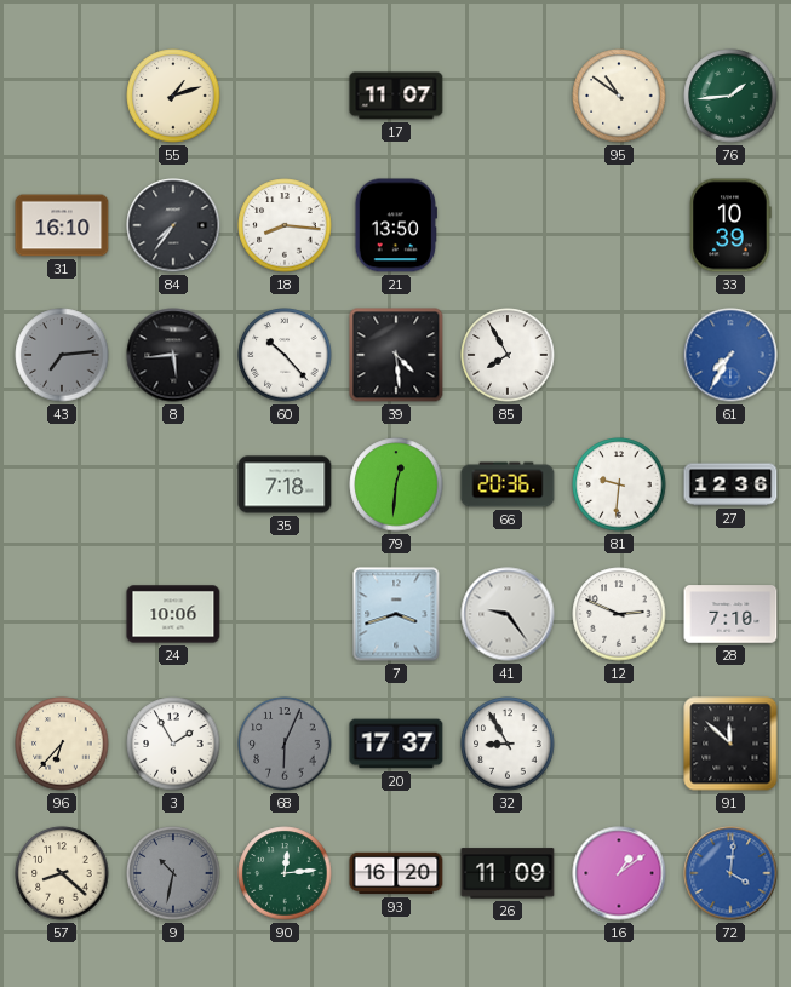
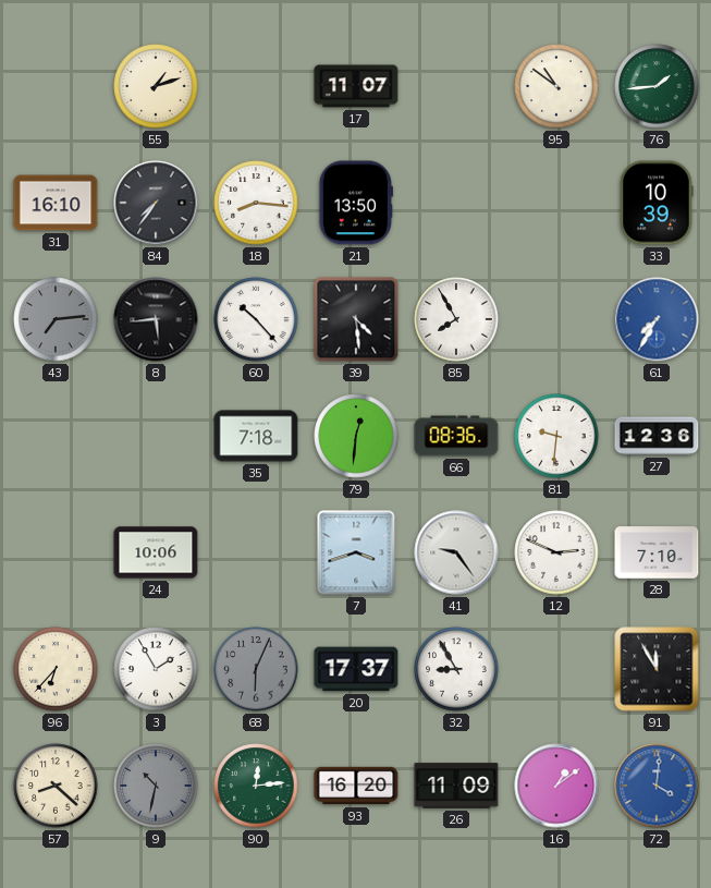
66: 20:36 -> 08:36
91: 11:52 -> 11:55
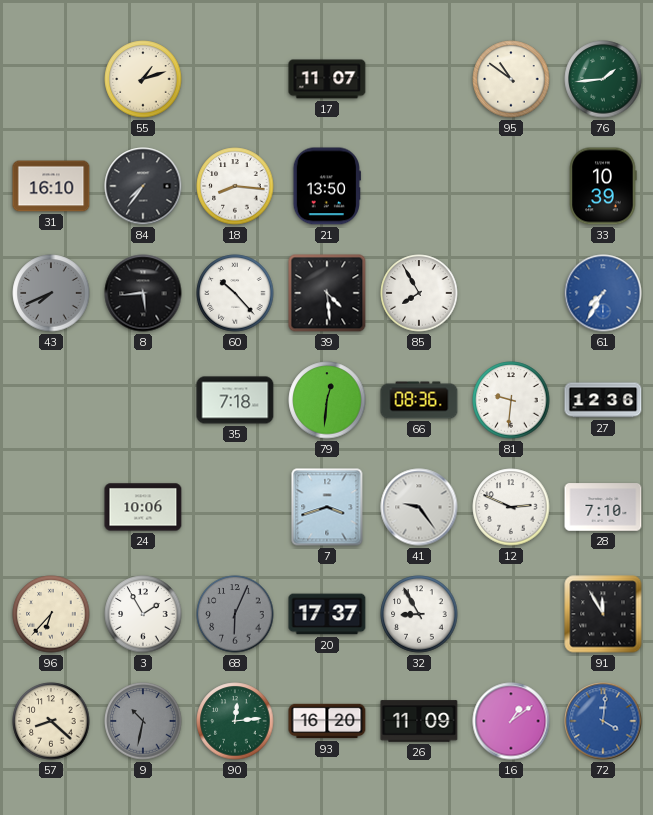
43: 7:14 -> 7:41
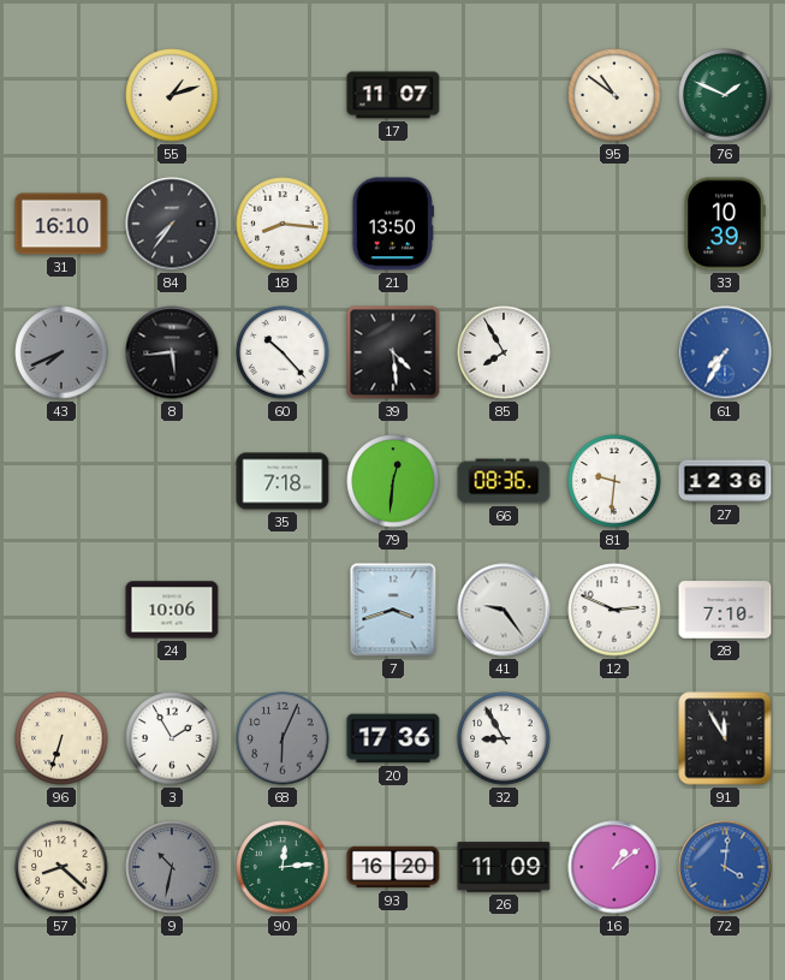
76: 1:44 -> 1:49
96: 6:37 -> 6:33
20: 17:37 -> 17:36
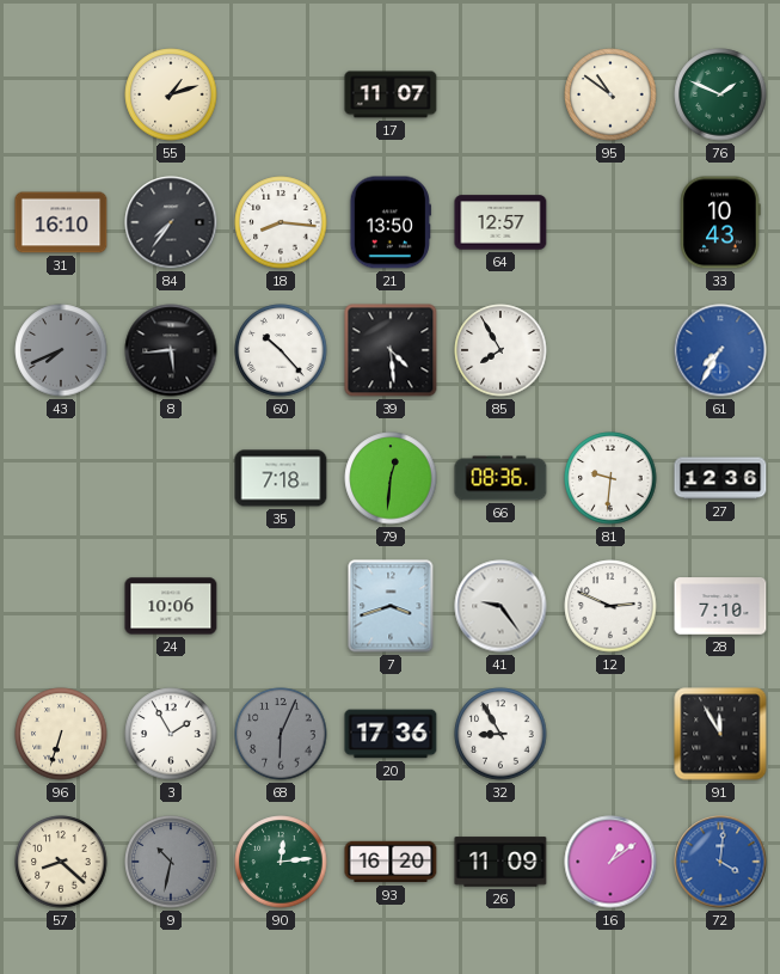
64: none -> 12:57
33: 10:39 -> 10:43
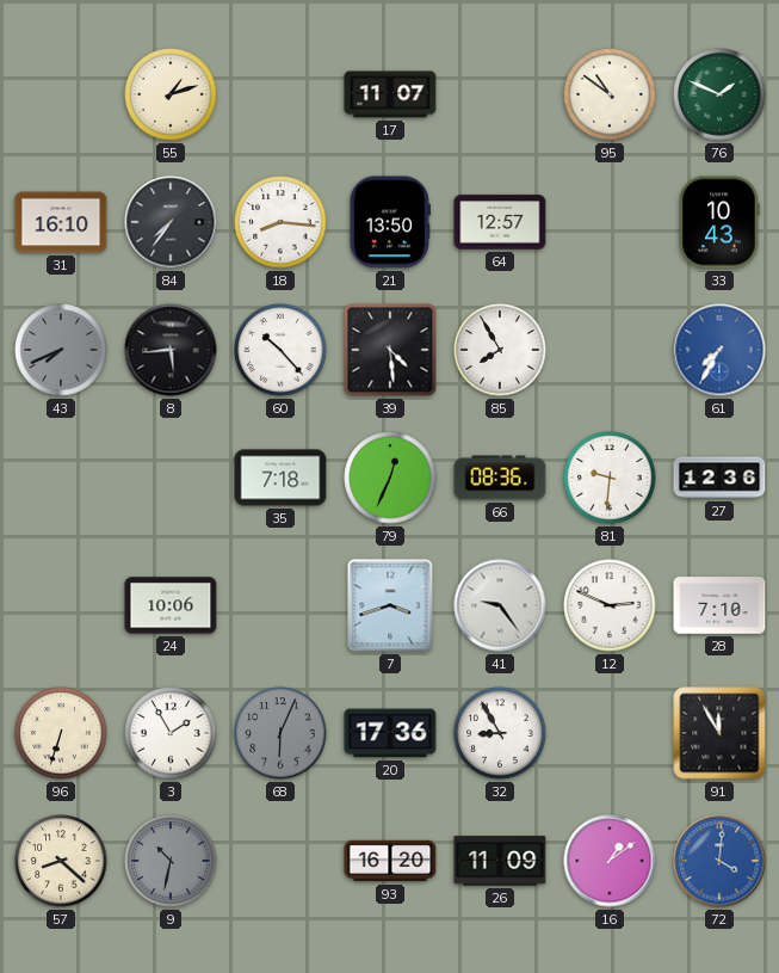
79: 12:31 -> 12:34
90: 12:14 -> none
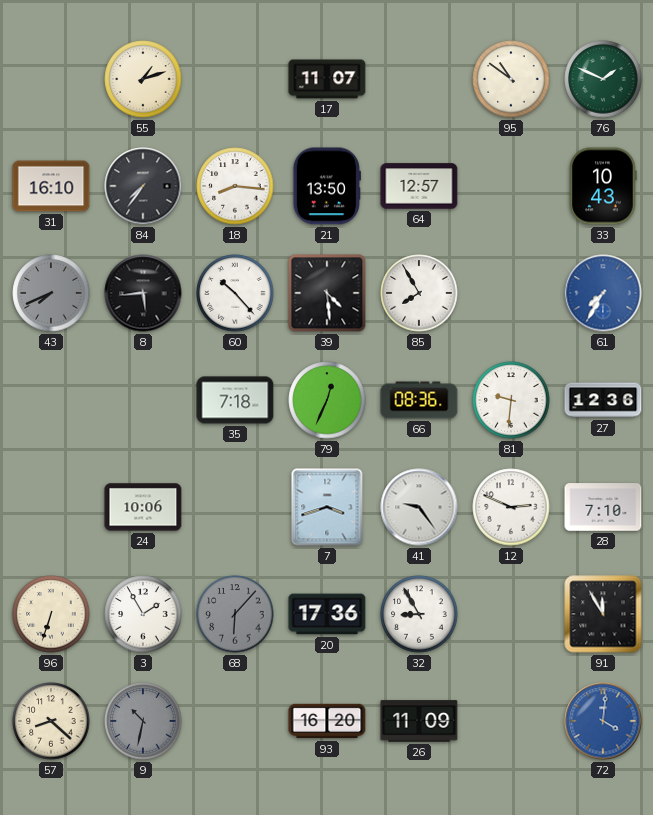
68: 6:04 -> 6:07
16: 1:09 -> none
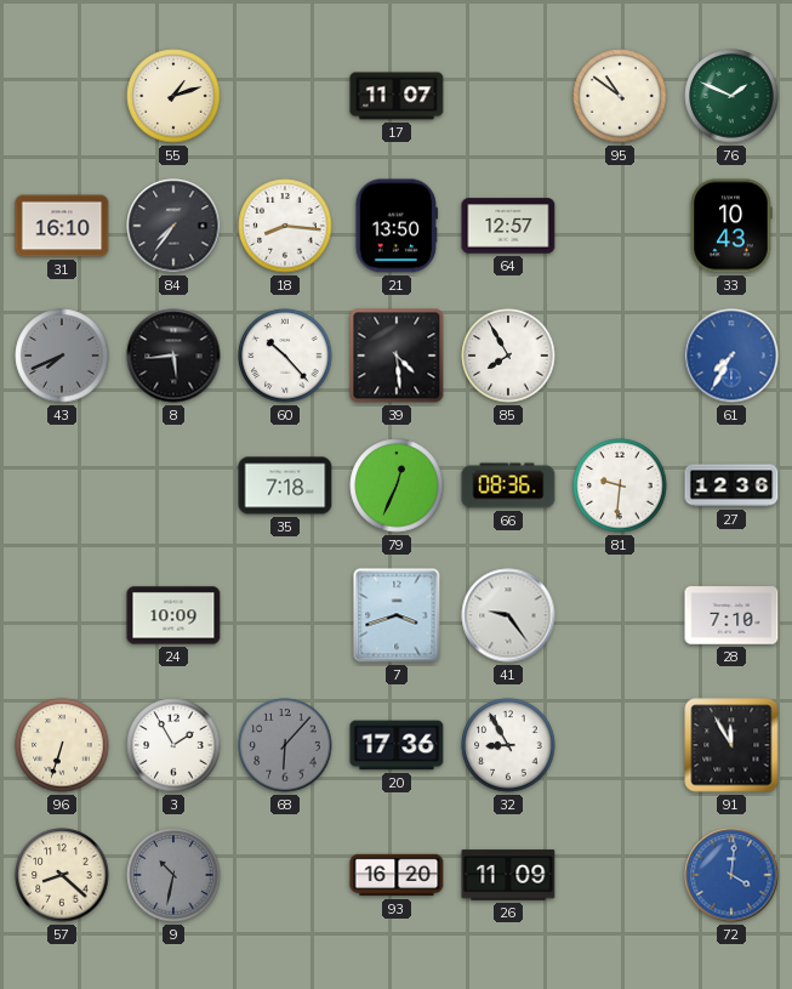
24: 10:06 -> 10:09
12: 2:49 -> none
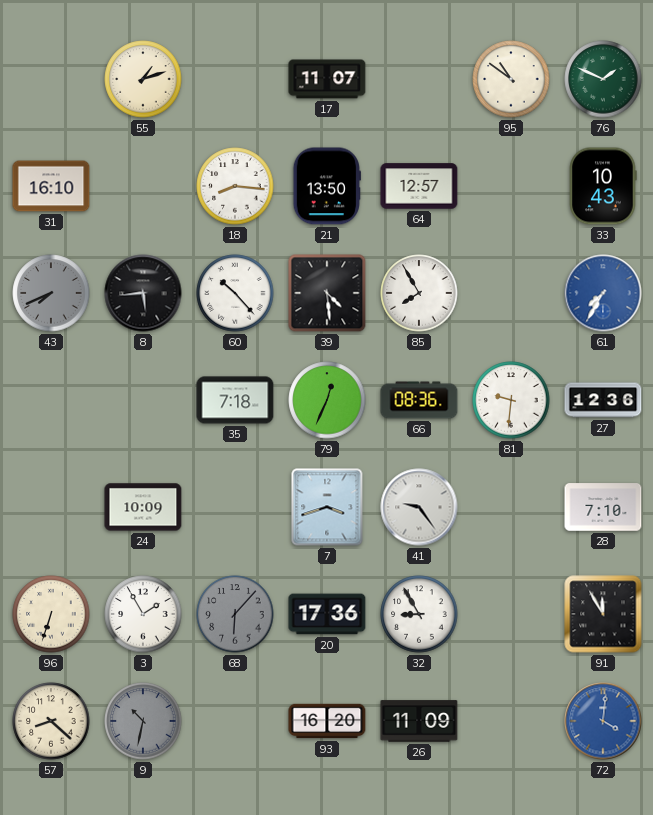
84: 7:36 -> none
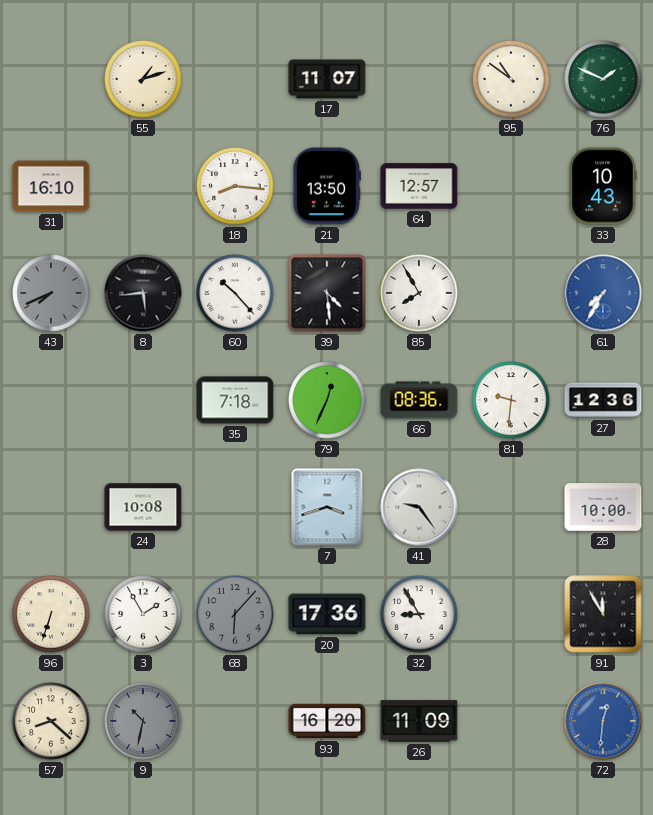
24: 10:09 -> 10:08
28: 7:10 -> 10:00
72: 4:01 -> 12:31
